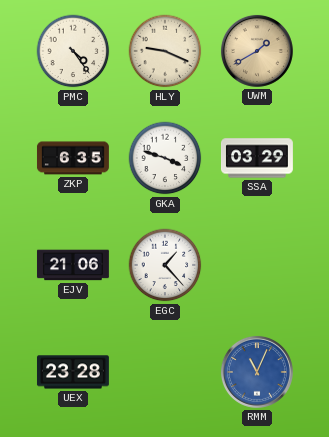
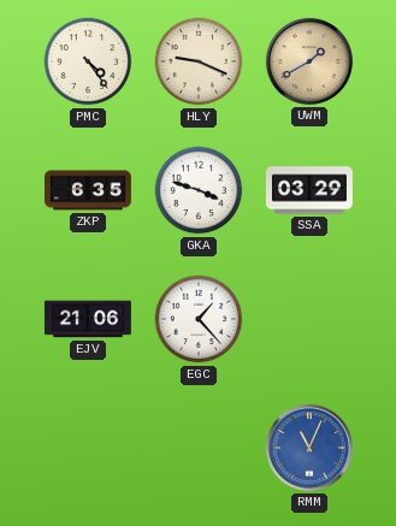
UEX: 23:28 -> none
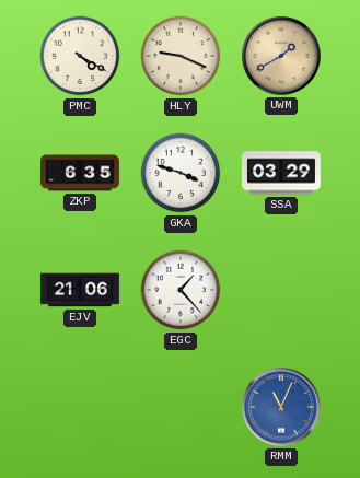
PMC: 4:24 -> 4:20
